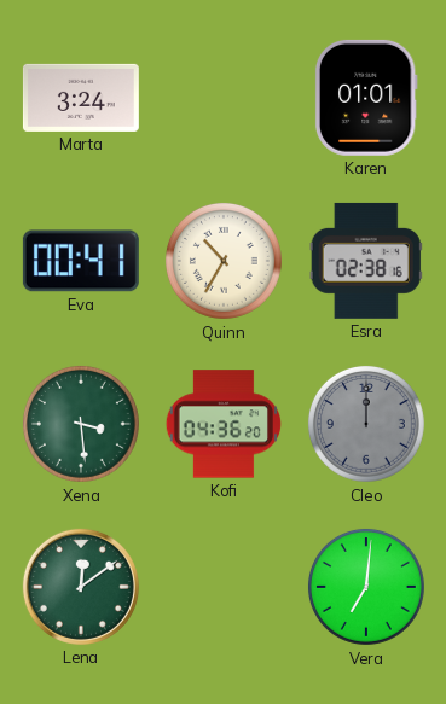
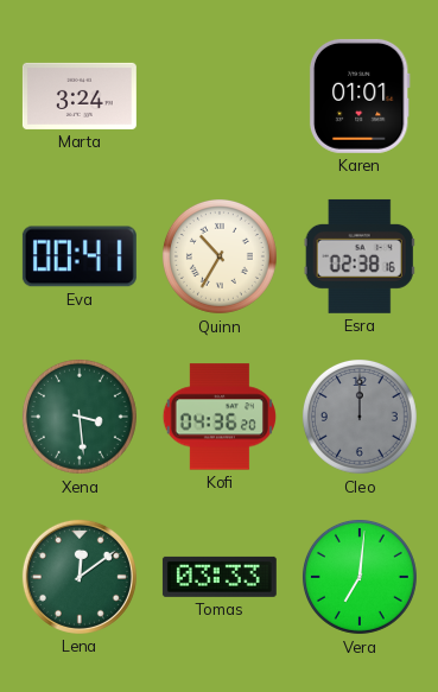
Tomas: none -> 03:33
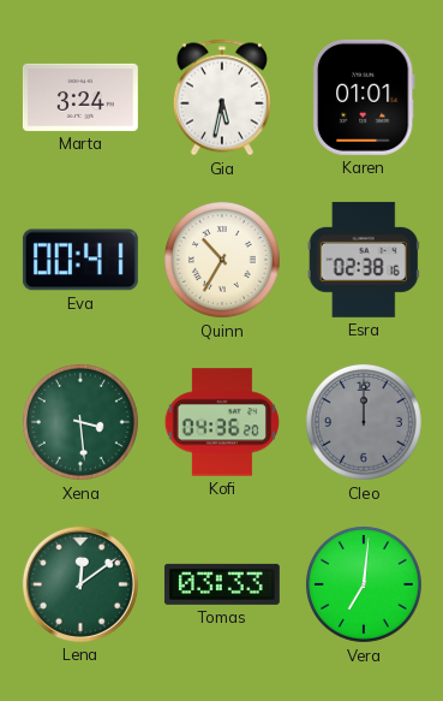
Gia: none -> 5:32
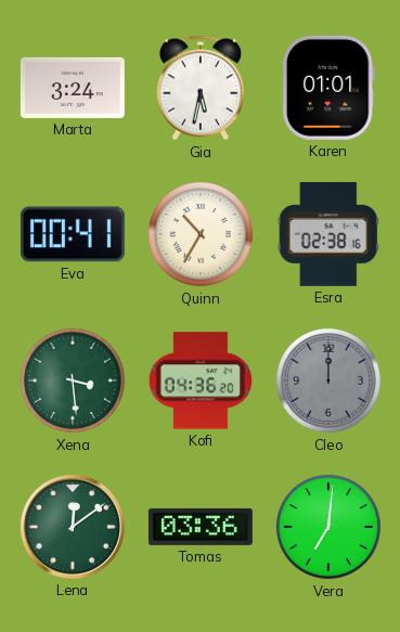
Tomas: 03:33 -> 03:36
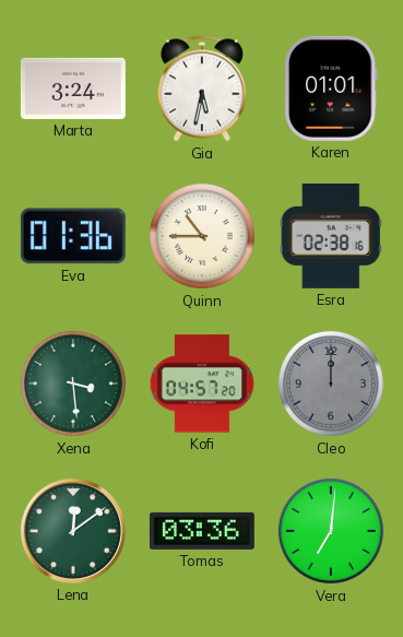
Eva: 00:41 -> 01:36
Quinn: 10:35 -> 10:45
Kofi: 04:36 -> 04:57
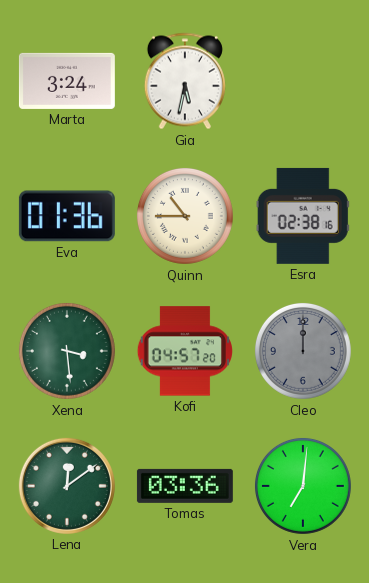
Karen: 01:01 -> none
